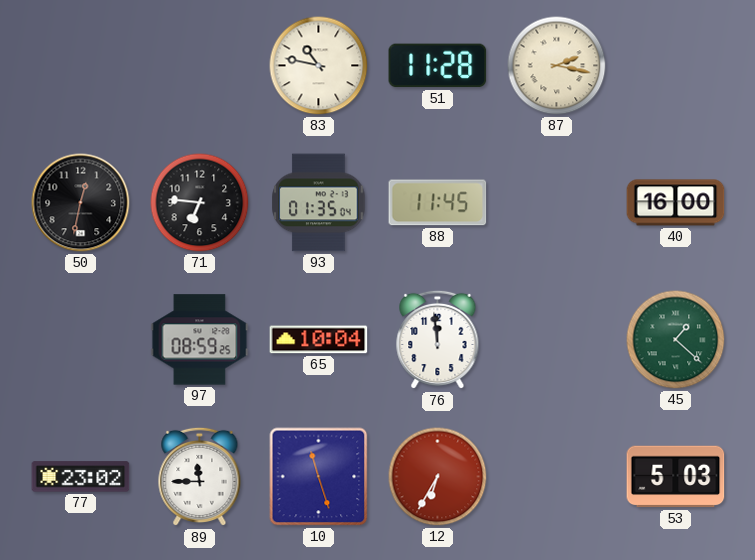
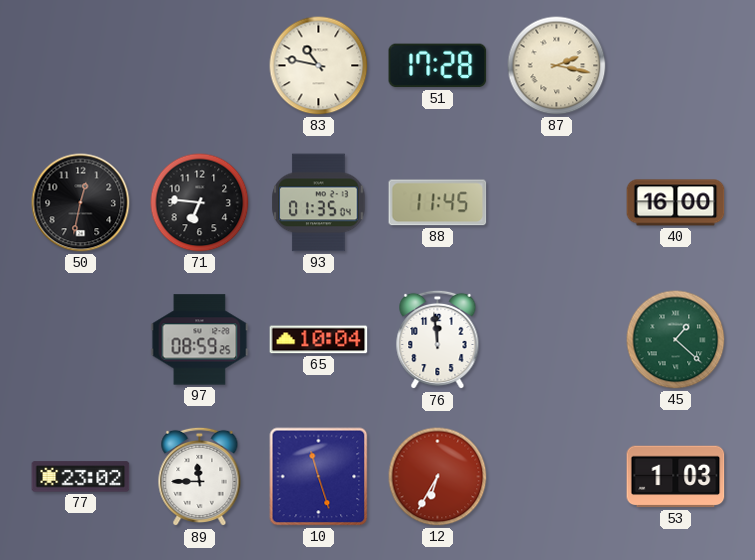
51: 11:28 -> 17:28
53: 5:03 -> 1:03
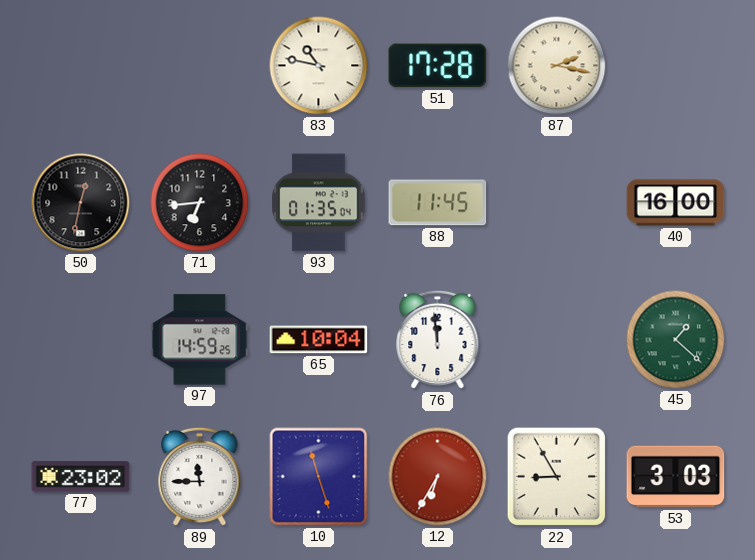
71: 6:46 -> 6:44
97: 08:59 -> 14:59
22: none -> 8:55
53: 1:03 -> 3:03
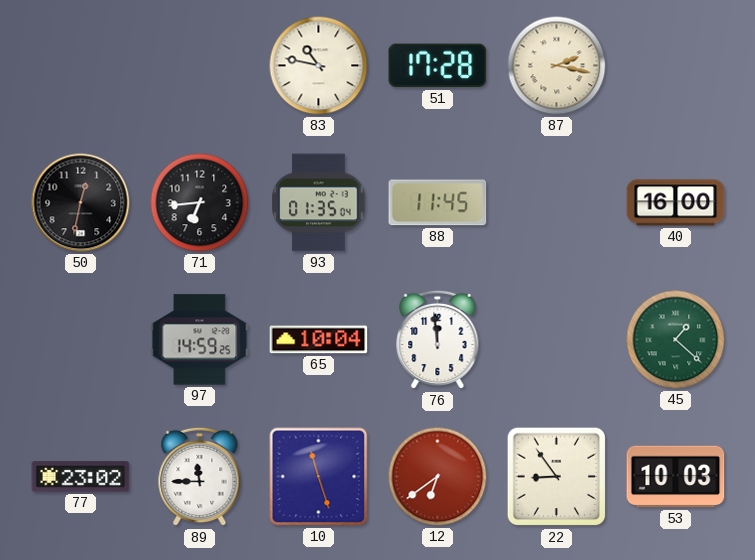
12: 6:35 -> 6:39
22: 8:55 -> 8:54
53: 3:03 -> 10:03
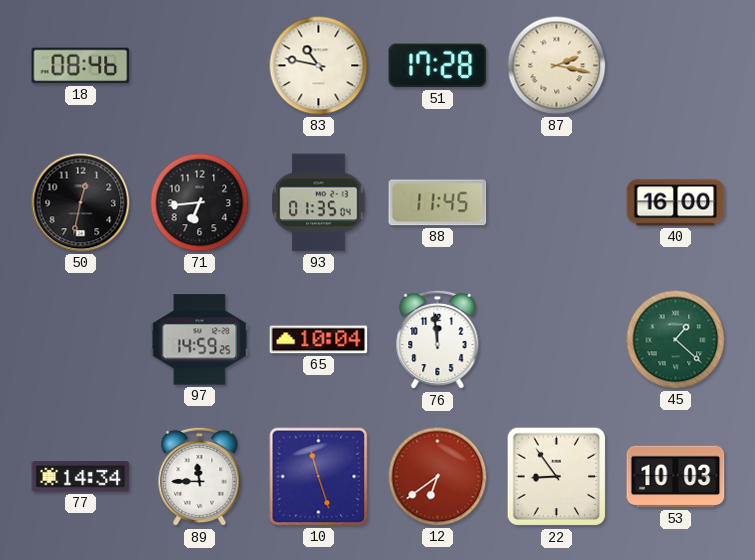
18: none -> 08:46
77: 23:02 -> 14:34
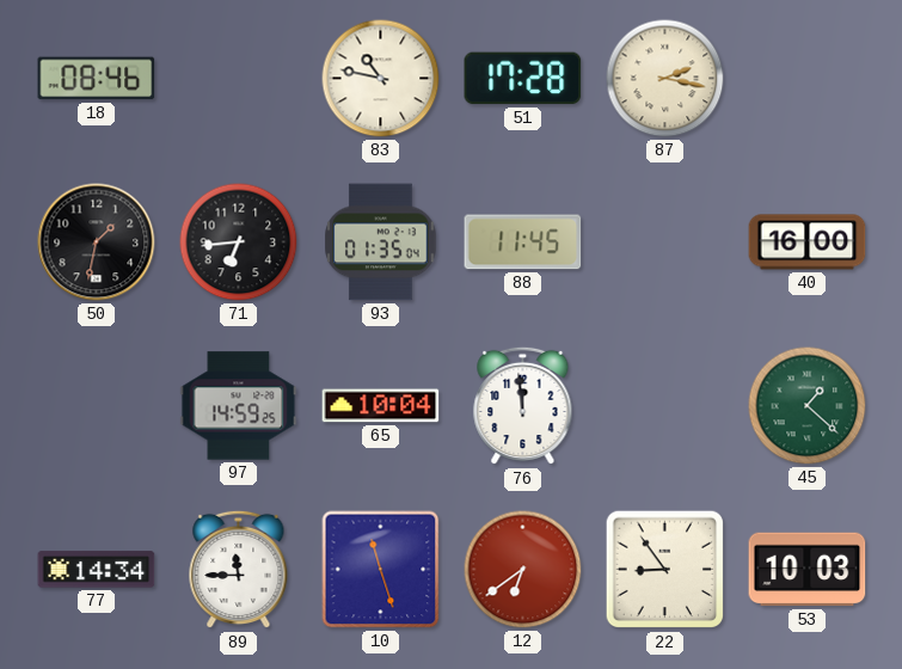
50: 12:32 -> 1:32
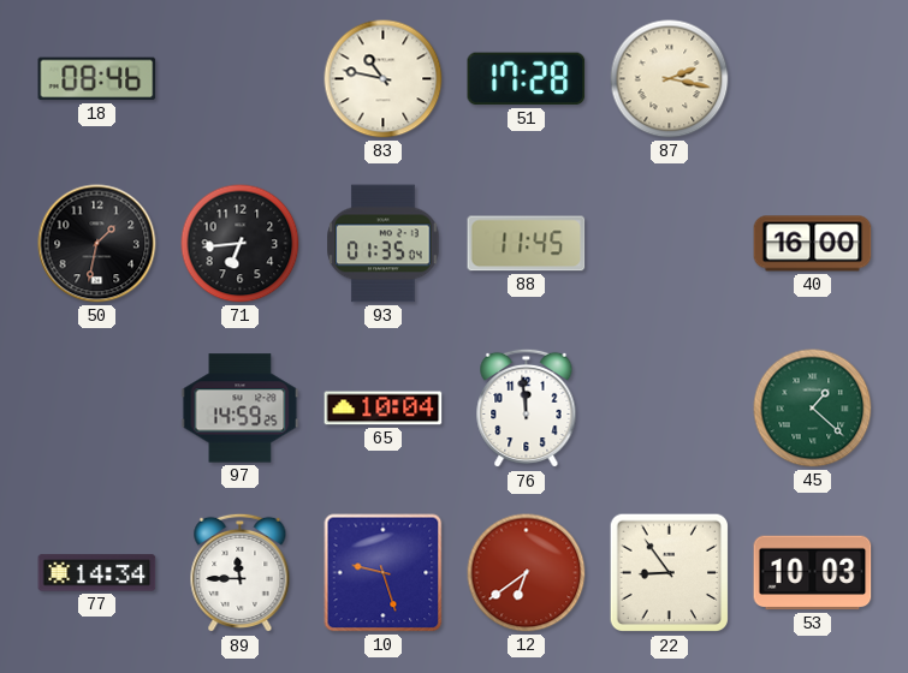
10: 11:27 -> 9:27
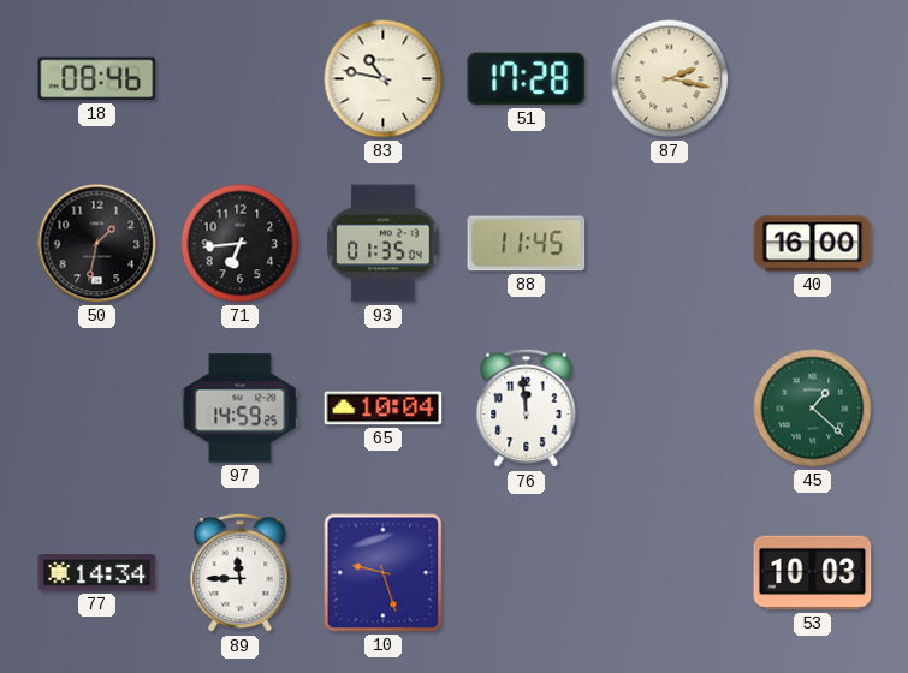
12: 6:39 -> none
22: 8:54 -> none
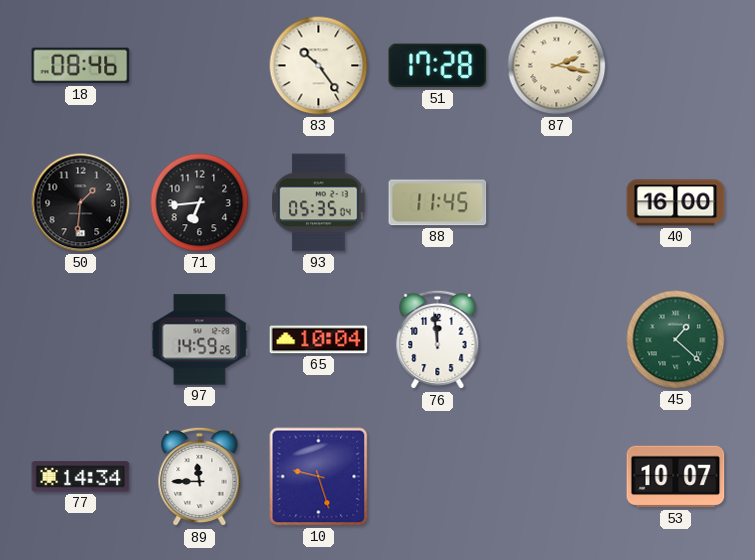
83: 10:47 -> 10:24
50: 1:32 -> 1:31
93: 01:35 -> 05:35
53: 10:03 -> 10:07
